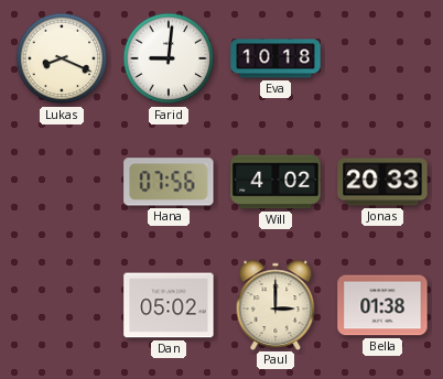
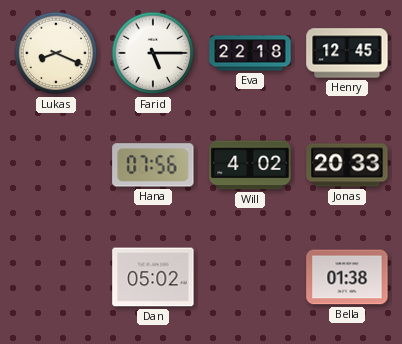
Farid: 9:01 -> 5:15
Eva: 10:18 -> 22:18
Henry: none -> 12:45
Paul: 3:00 -> none
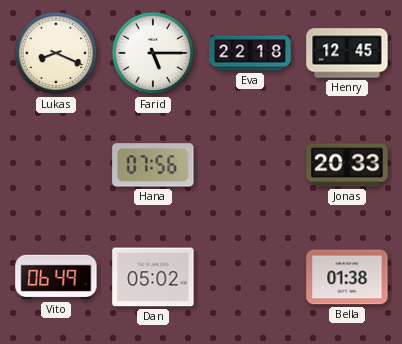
Will: 4:02 -> none
Vito: none -> 06:49
